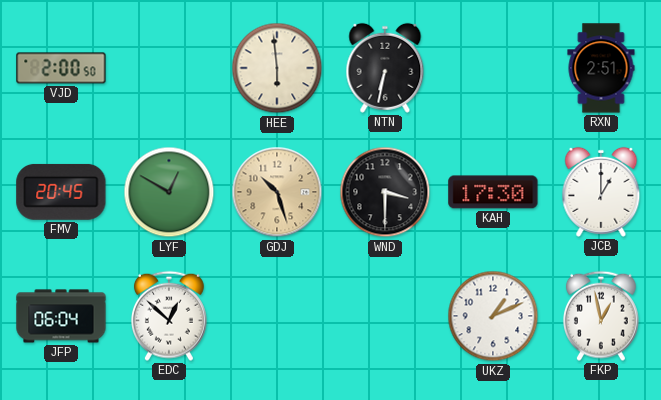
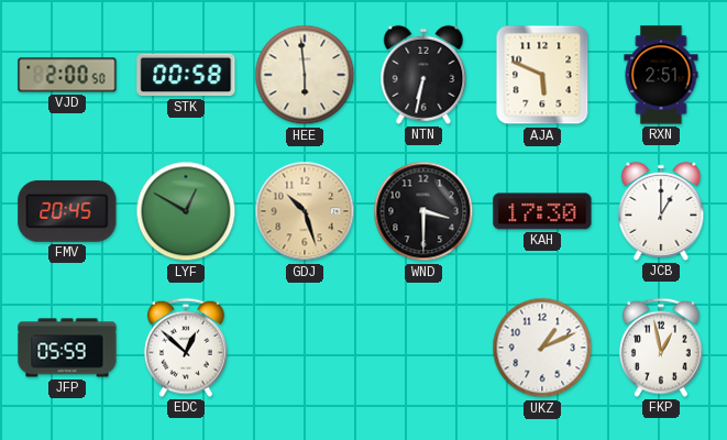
STK: none -> 00:58
AJA: none -> 5:49
JFP: 06:04 -> 05:59
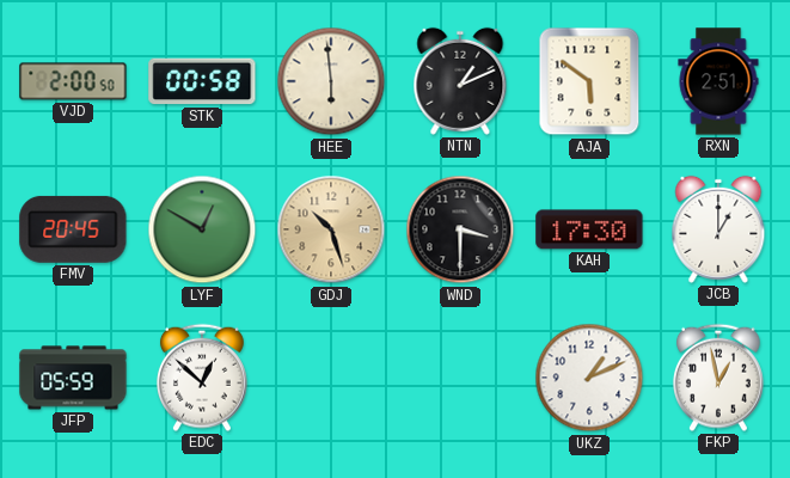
NTN: 6:32 -> 1:11
AJA: 5:49 -> 5:51
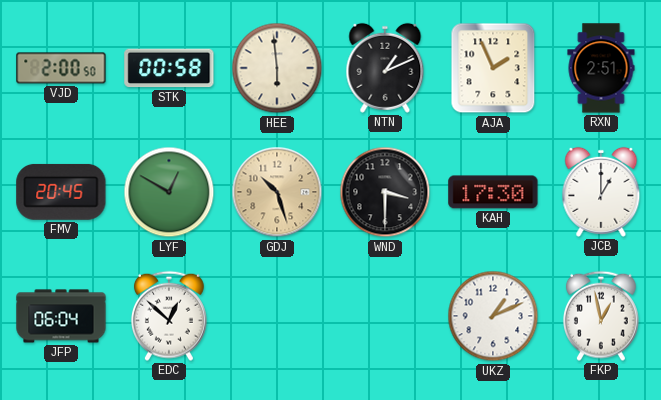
AJA: 5:51 -> 1:56
JFP: 05:59 -> 06:04
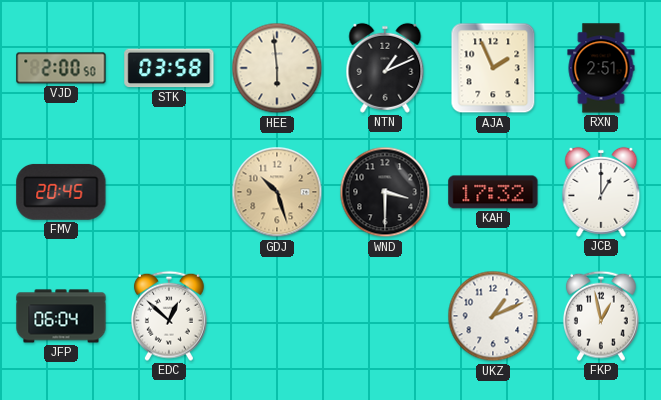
STK: 00:58 -> 03:58
LYF: 12:50 -> none
KAH: 17:30 -> 17:32
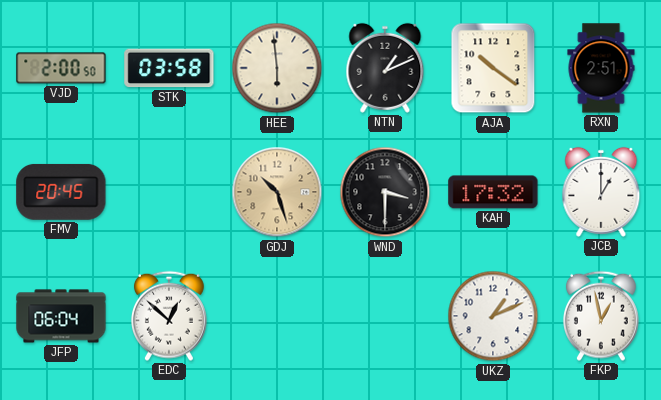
AJA: 1:56 -> 10:21
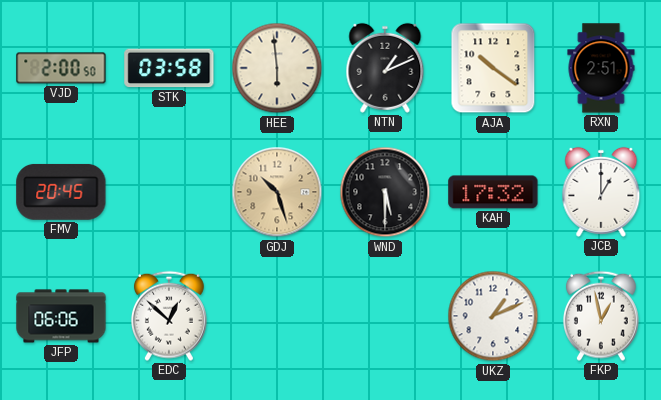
WND: 3:30 -> 5:30
JFP: 06:04 -> 06:06
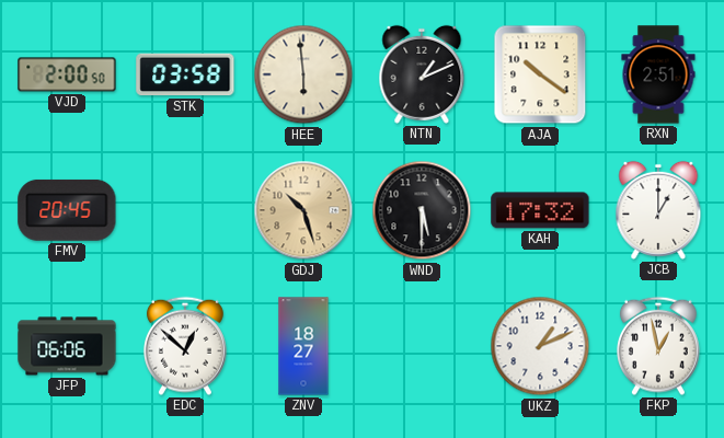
ZNV: none -> 18:27
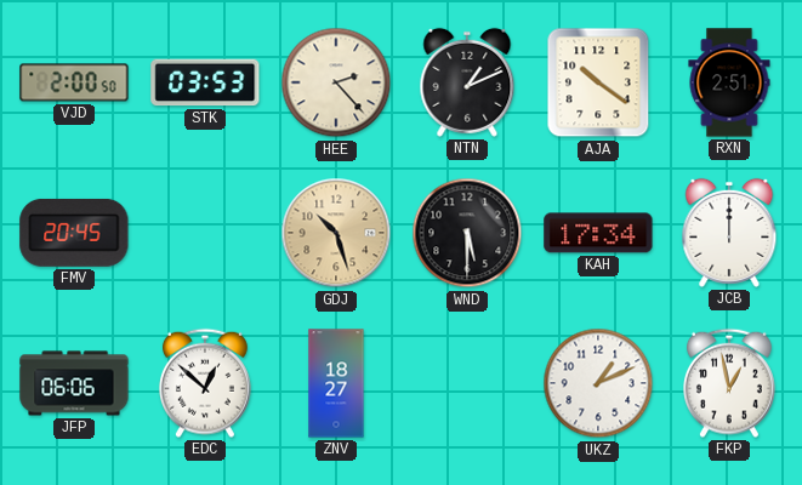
STK: 03:58 -> 03:53
HEE: 5:59 -> 2:23
KAH: 17:32 -> 17:34
JCB: 1:00 -> 12:00
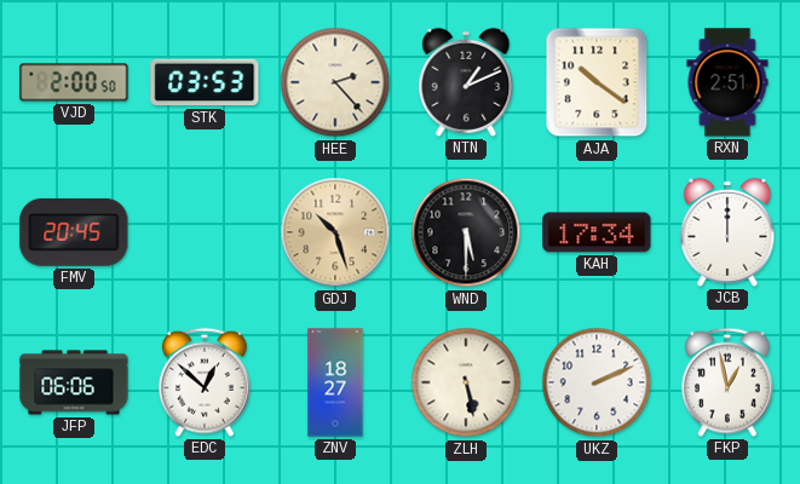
ZLH: none -> 5:28
UKZ: 1:11 -> 2:11
